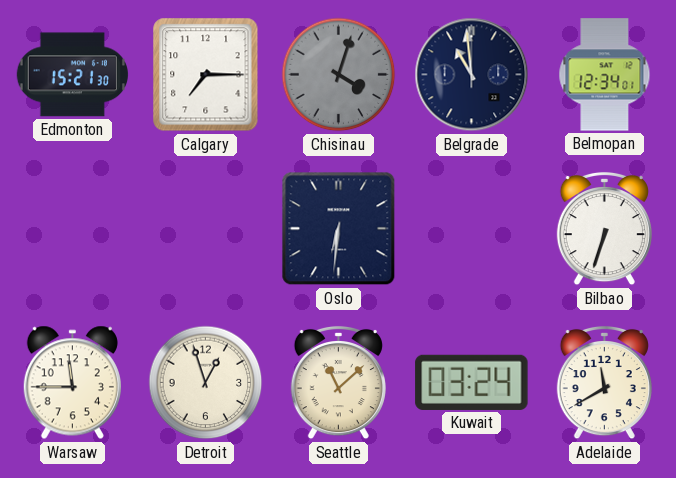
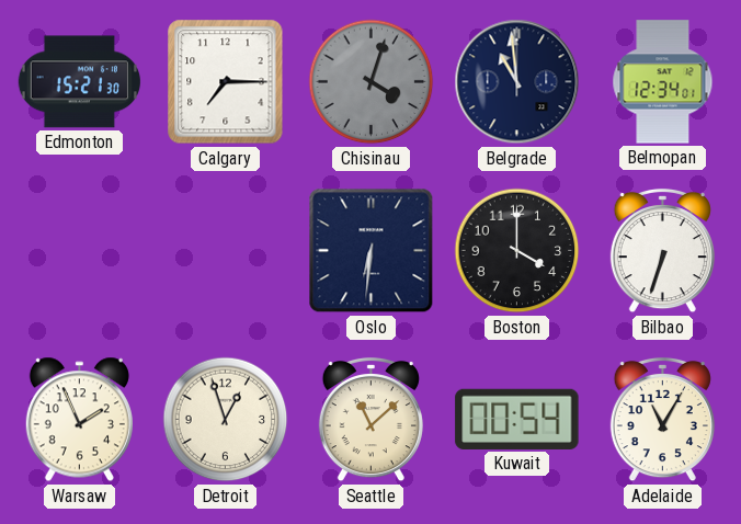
Boston: none -> 4:00
Warsaw: 11:45 -> 1:56
Kuwait: 03:24 -> 00:54
Adelaide: 11:40 -> 11:05
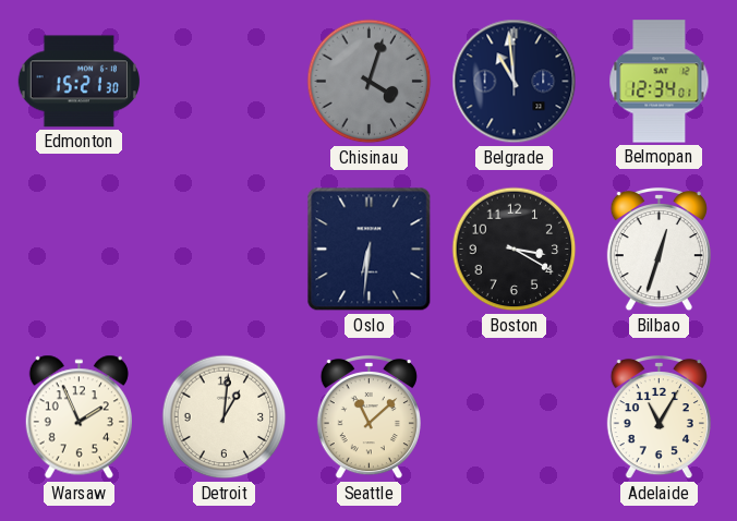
Calgary: 7:15 -> none
Boston: 4:00 -> 3:20
Bilbao: 6:33 -> 12:33
Detroit: 12:57 -> 1:01
Kuwait: 00:54 -> none
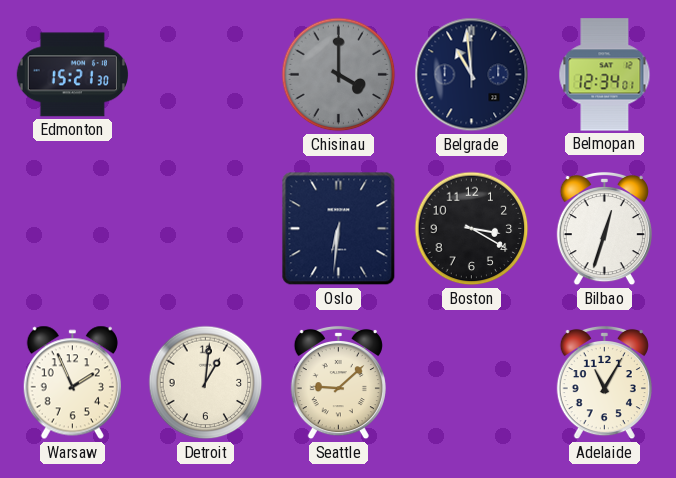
Chisinau: 4:03 -> 4:00
Seattle: 11:08 -> 9:08
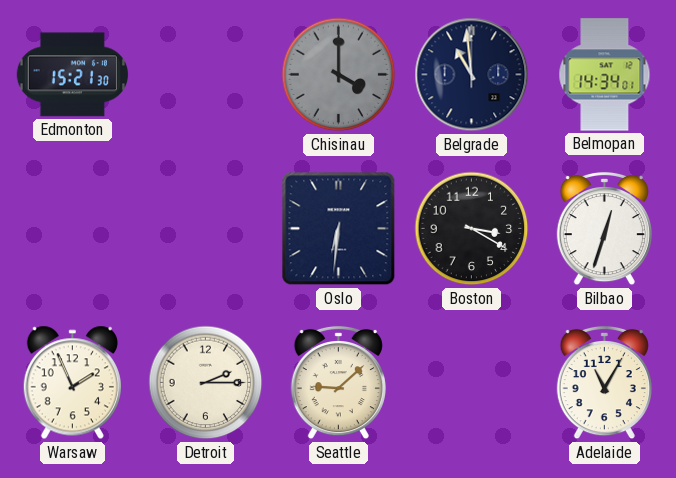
Belmopan: 12:34 -> 14:34
Detroit: 1:01 -> 2:15
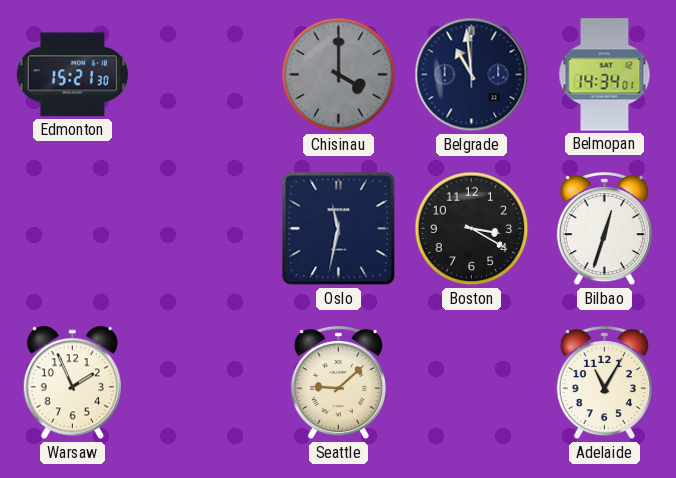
Oslo: 6:31 -> 11:32
Detroit: 2:15 -> none
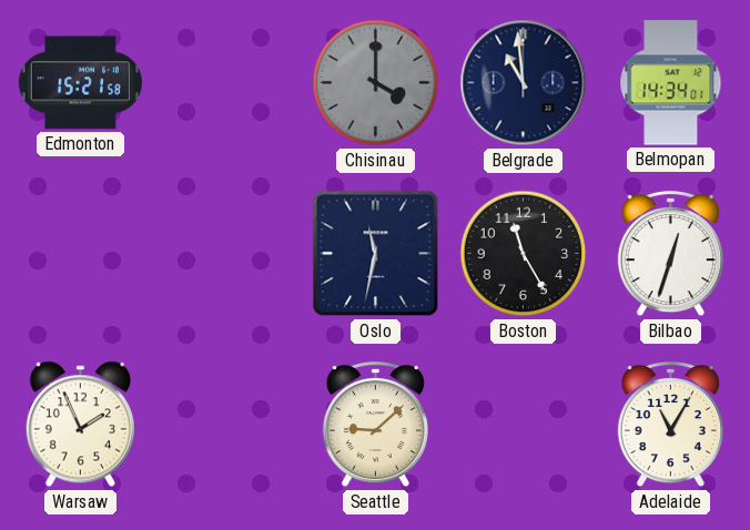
Edmonton: 15:21:30 -> 15:21:58
Boston: 3:20 -> 11:25
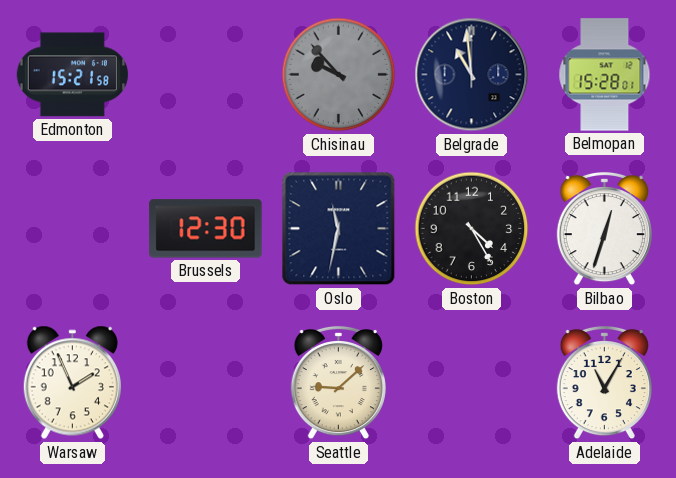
Chisinau: 4:00 -> 9:53
Belmopan: 14:34 -> 15:28
Brussels: none -> 12:30
Boston: 11:25 -> 4:25
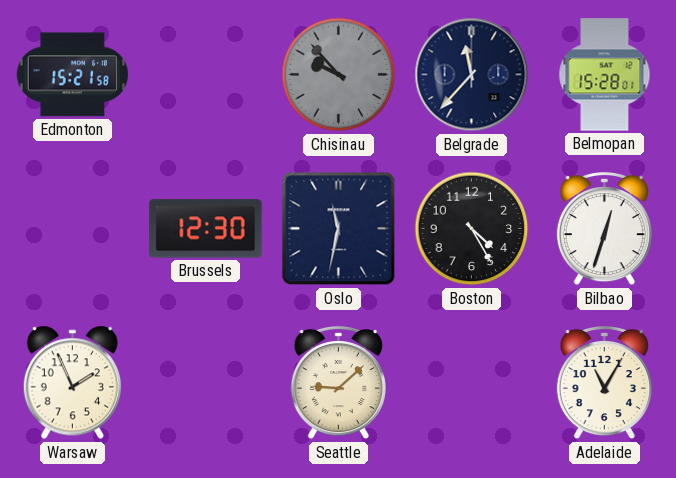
Belgrade: 10:59 -> 11:37
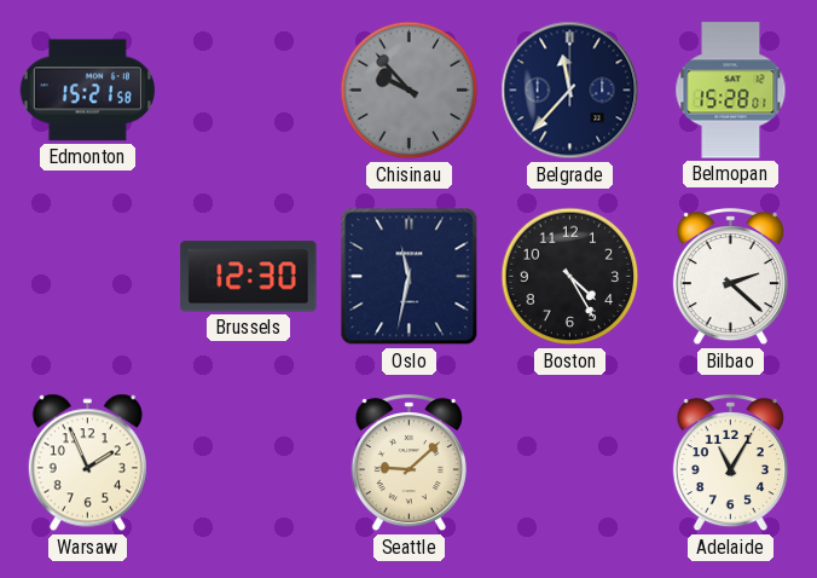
Bilbao: 12:33 -> 2:22
